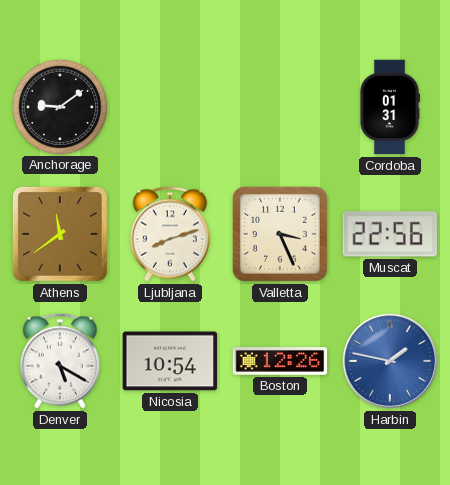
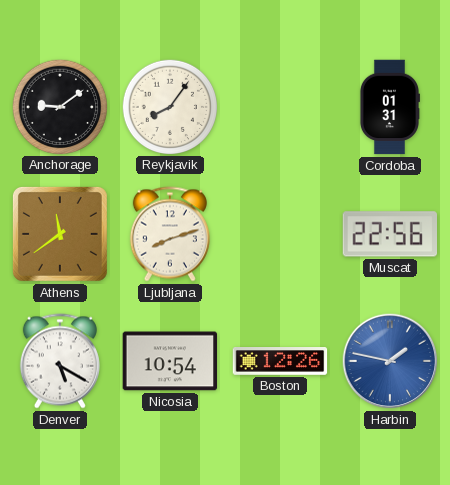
Reykjavik: none -> 8:06
Valletta: 3:26 -> none
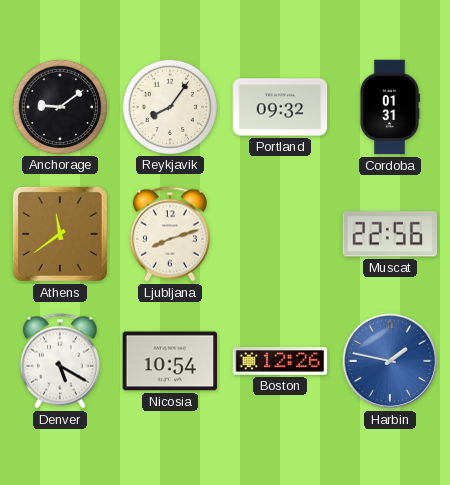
Portland: none -> 09:32
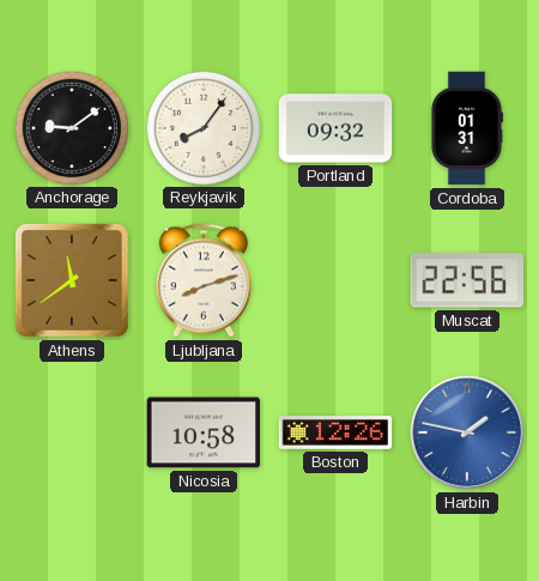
Denver: 5:20 -> none
Nicosia: 10:54 -> 10:58
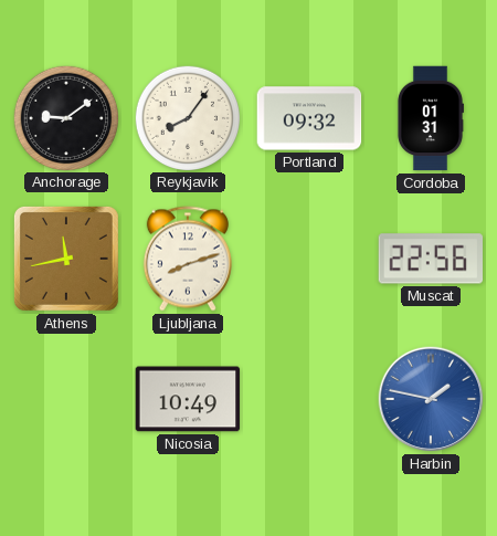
Athens: 11:39 -> 11:43
Nicosia: 10:58 -> 10:49
Boston: 12:26 -> none
